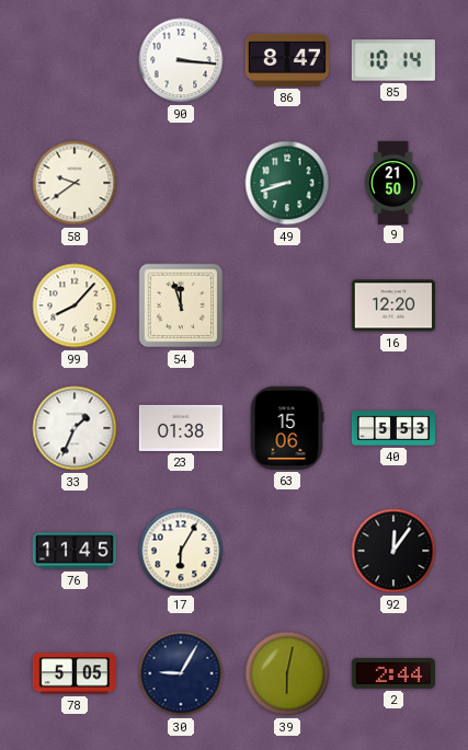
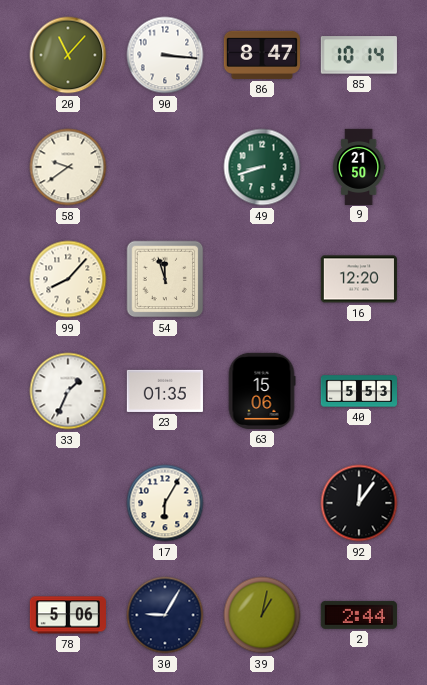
20: none -> 11:07
23: 01:38 -> 01:35
76: 11:45 -> none
78: 5:05 -> 5:06
39: 6:02 -> 1:02
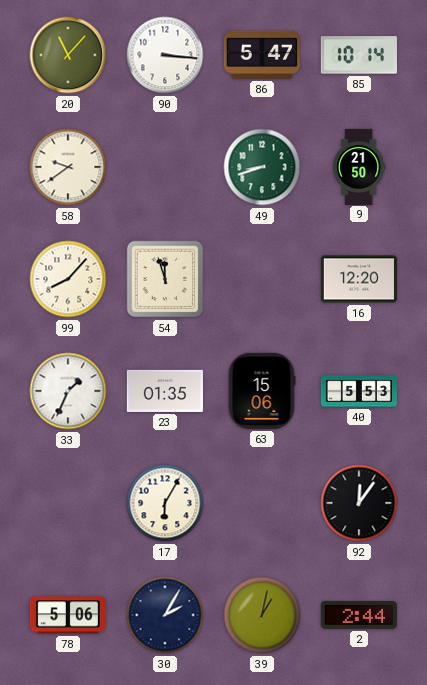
86: 8:47 -> 5:47
30: 9:05 -> 2:05
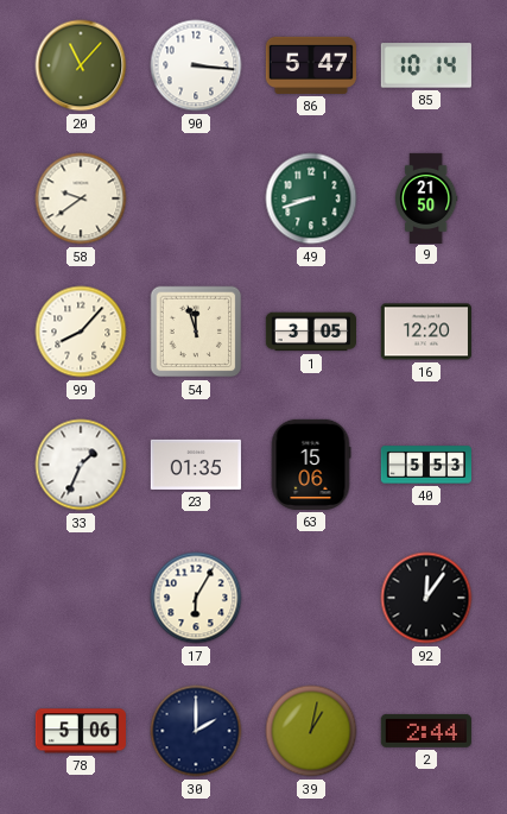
1: none -> 3:05
30: 2:05 -> 2:00
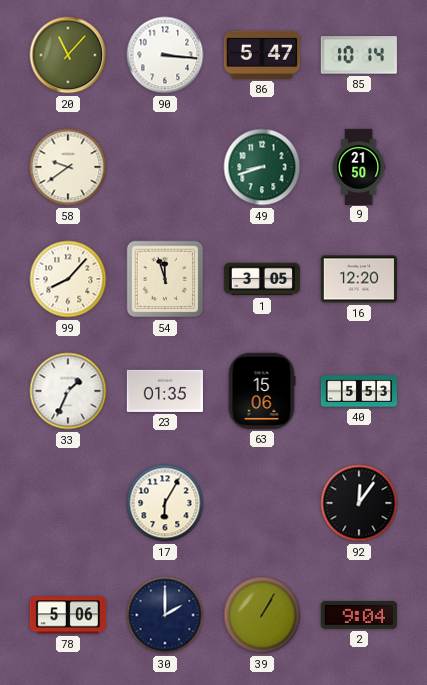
39: 1:02 -> 1:05
2: 2:44 -> 9:04
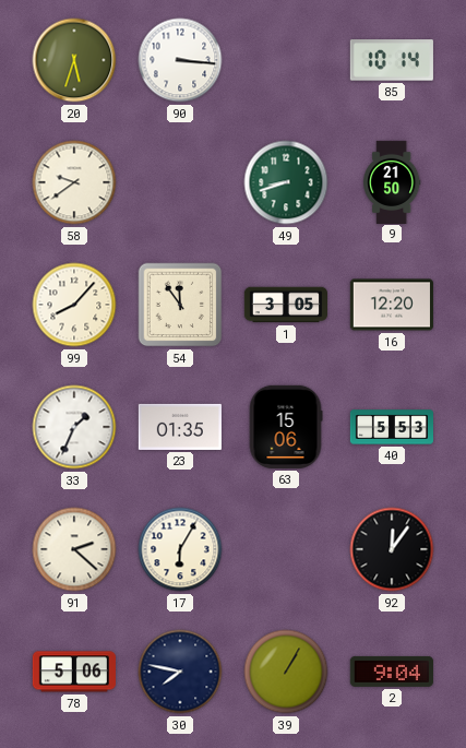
20: 11:07 -> 5:33
86: 5:47 -> none
54: 11:57 -> 11:54
91: none -> 2:22
30: 2:00 -> 7:47
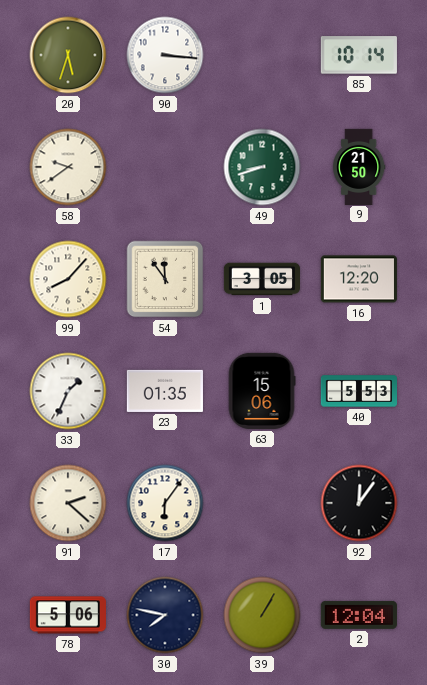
17: 6:05 -> 6:06
2: 9:04 -> 12:04
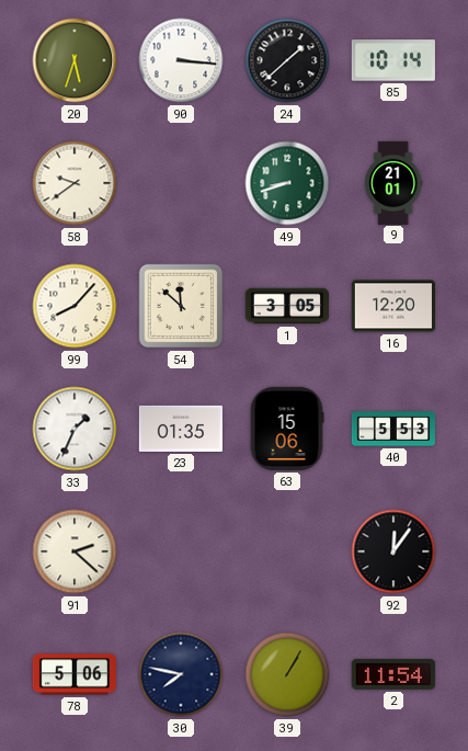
24: none -> 1:38
9: 21:50 -> 21:01
54: 11:54 -> 11:52
17: 6:06 -> none
2: 12:04 -> 11:54
